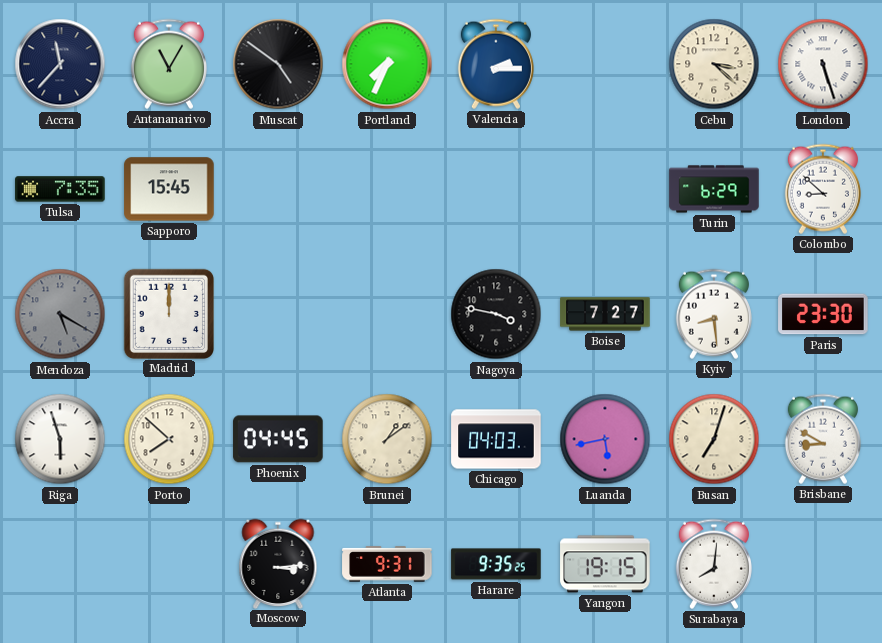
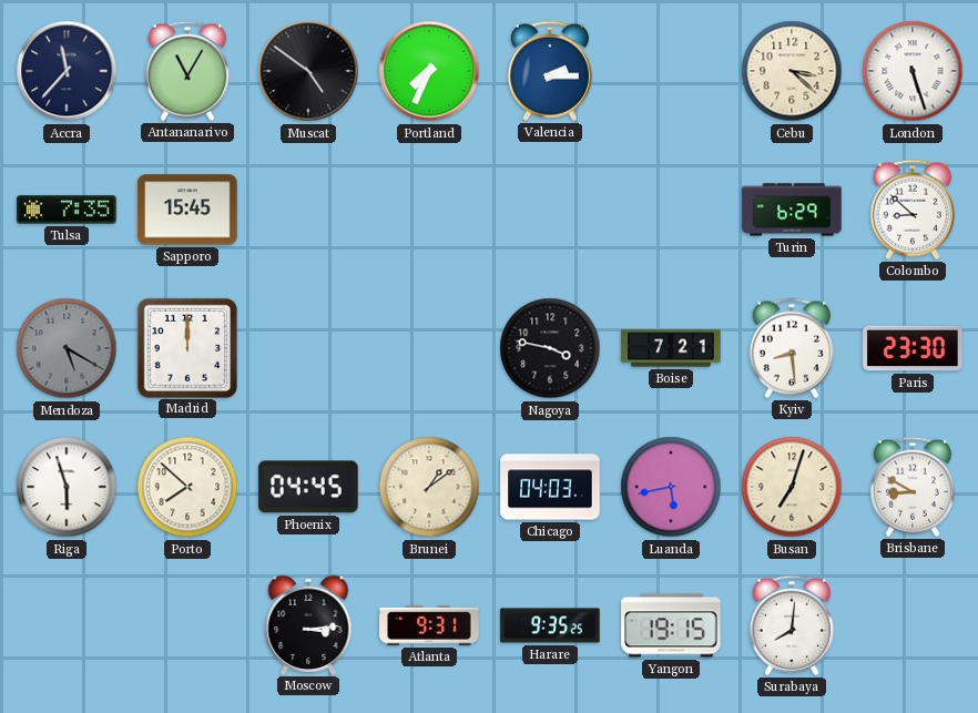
Boise: 7:27 -> 7:21
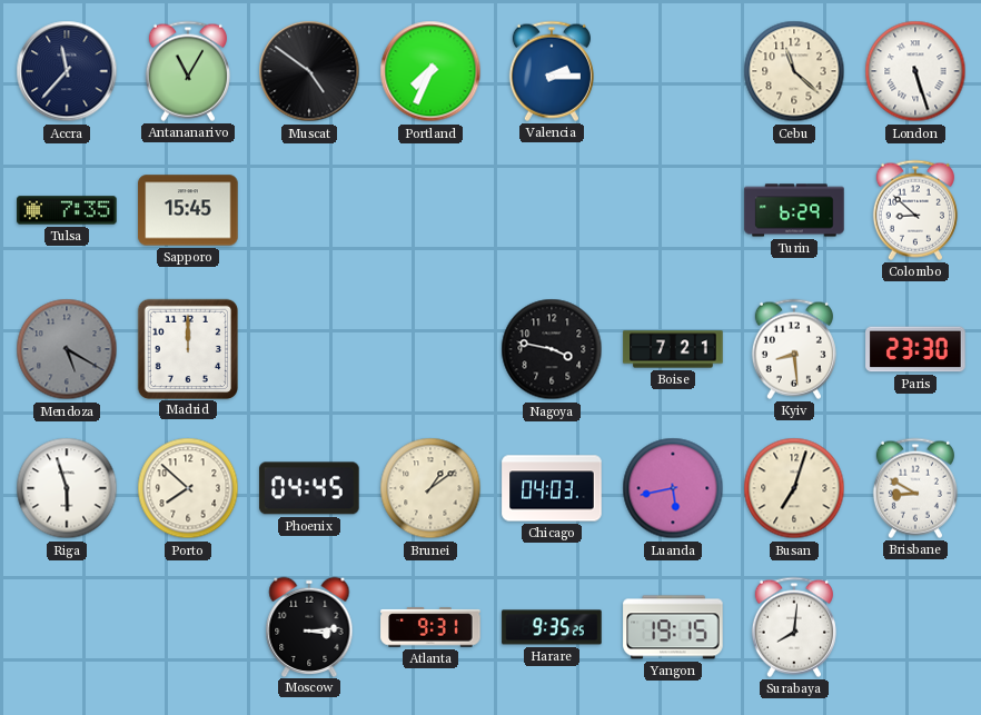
Cebu: 3:22 -> 11:22
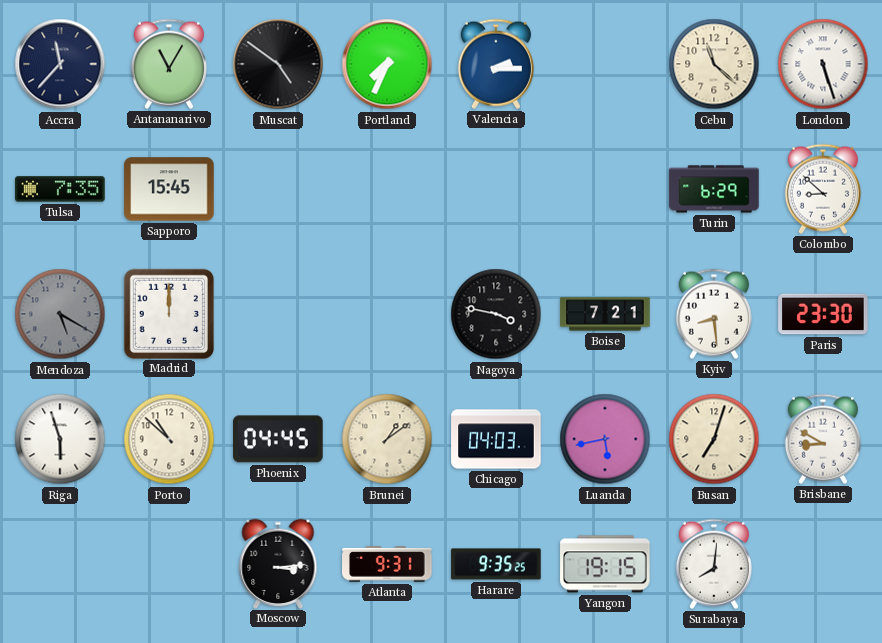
Porto: 7:52 -> 10:52
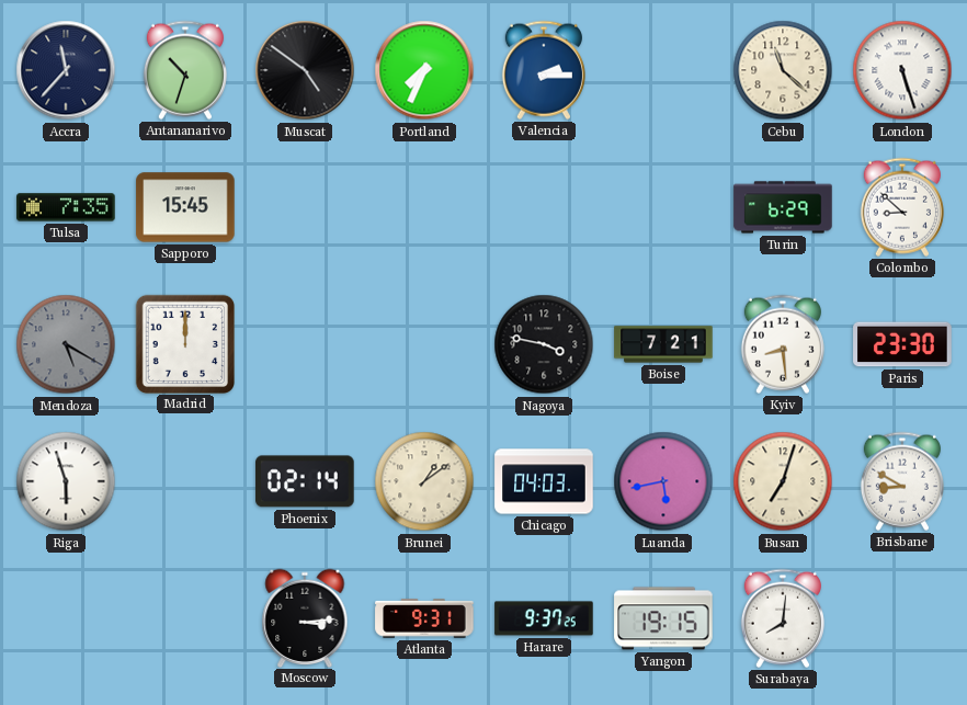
Antananarivo: 11:05 -> 10:33
Porto: 10:52 -> none
Phoenix: 04:45 -> 02:14
Harare: 9:35 -> 9:37
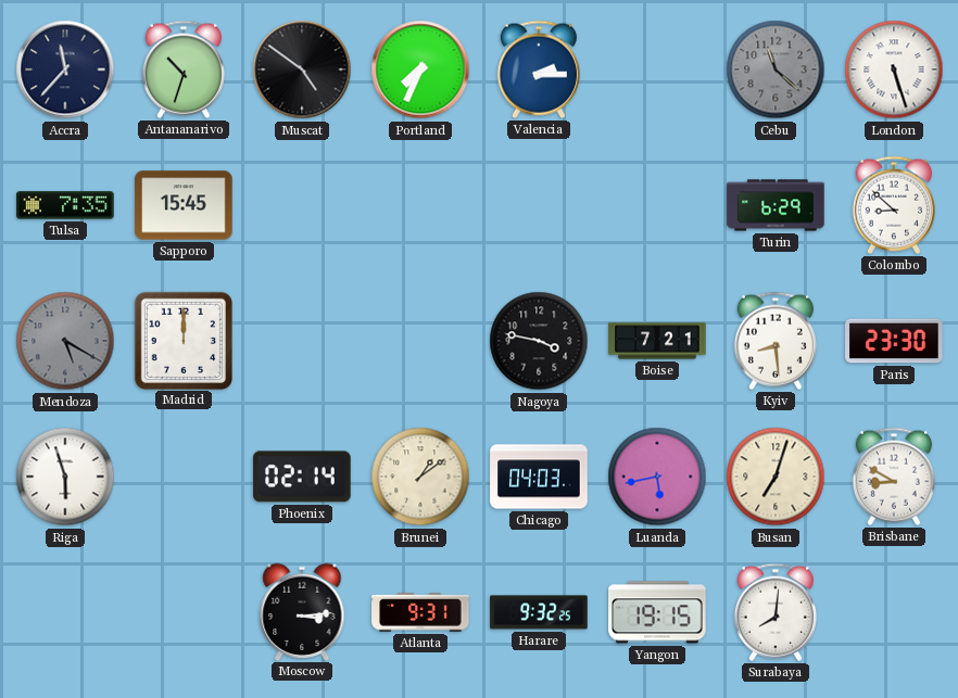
Cebu dial: cream -> grey
Harare: 9:37 -> 9:32
